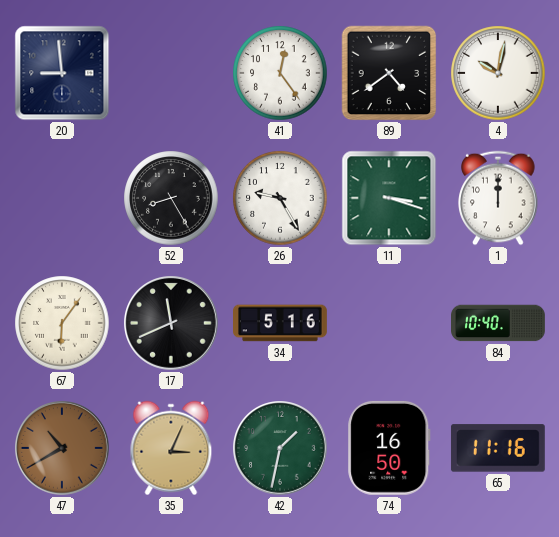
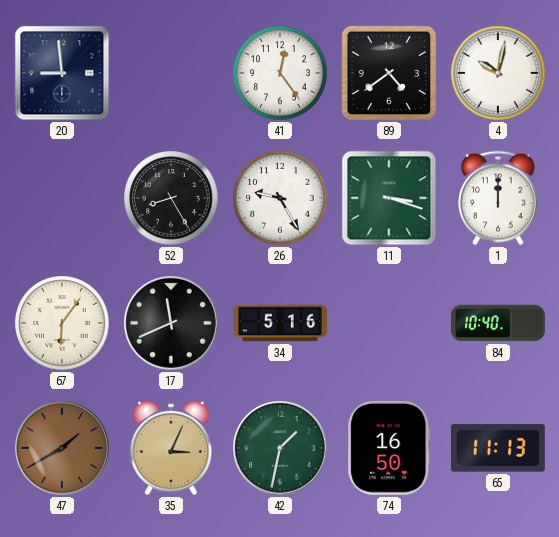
47: 10:40 -> 1:40
65: 11:16 -> 11:13
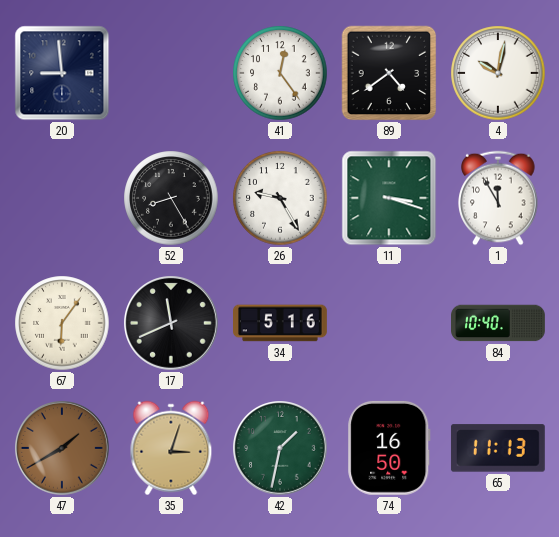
1: 12:00 -> 11:55
35: 3:04 -> 3:03
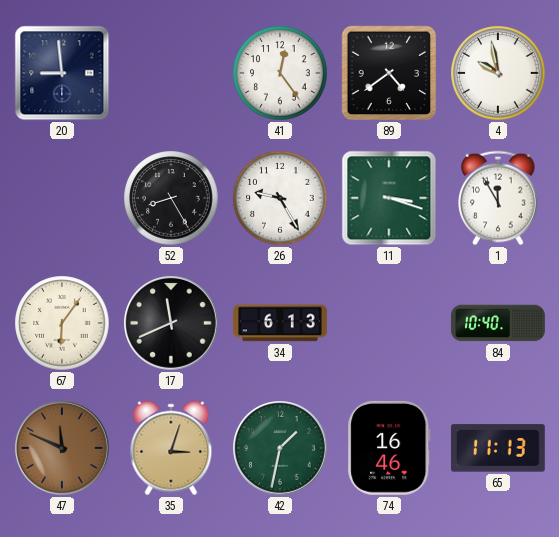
4: 10:02 -> 9:58
34: 5:16 -> 6:13
47: 1:40 -> 11:49
74: 16:50 -> 16:46
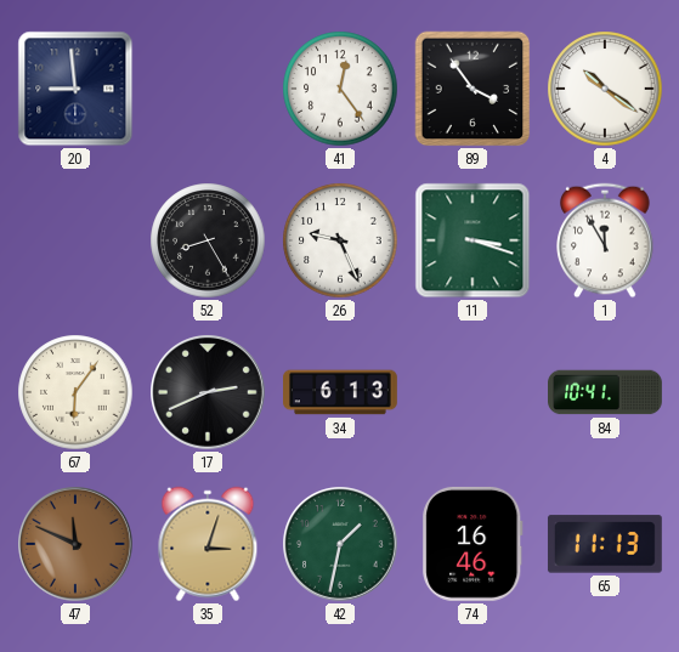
89: 4:39 -> 3:54
4: 9:58 -> 10:21
26: 9:25 -> 9:26
17: 11:41 -> 2:41
84: 10:40 -> 10:41
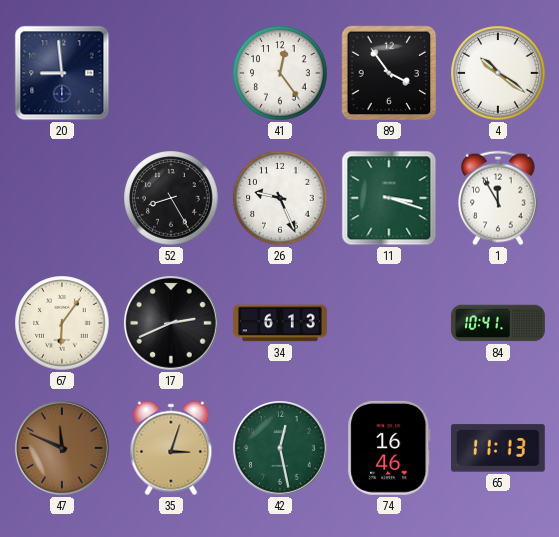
42: 1:32 -> 12:28
